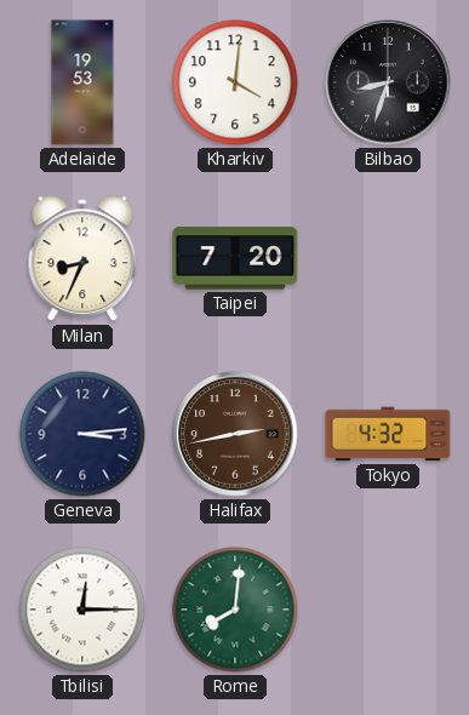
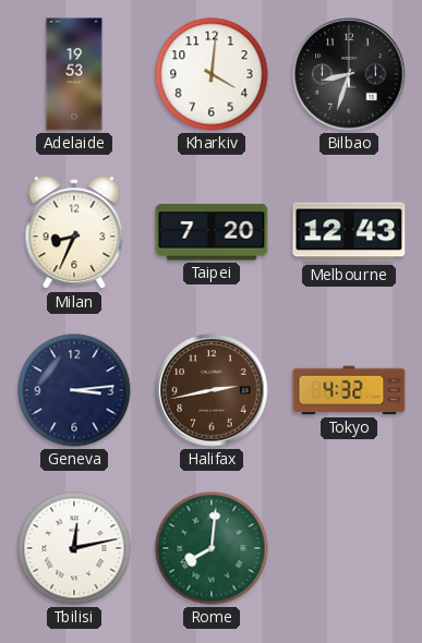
Melbourne: none -> 12:43
Tbilisi: 12:15 -> 12:13
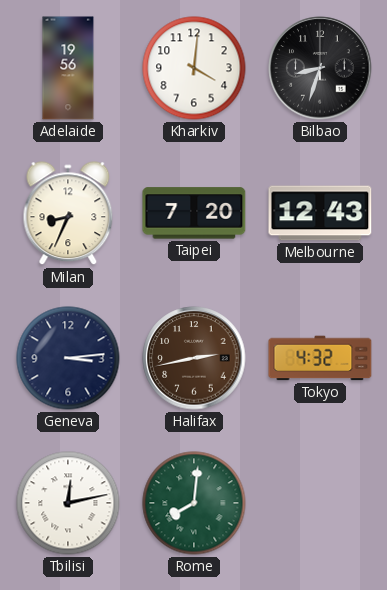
Adelaide: 19:53 -> 19:56
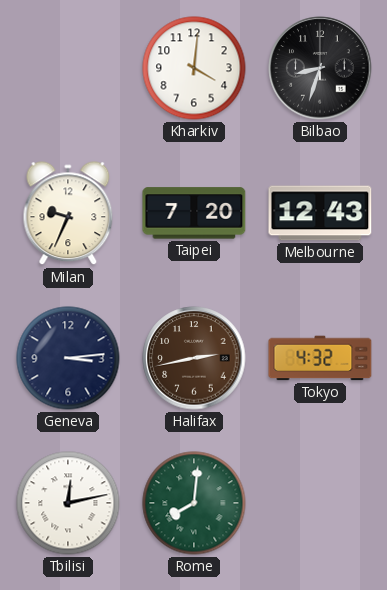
Adelaide: 19:56 -> none
Milan: 8:34 -> 9:34
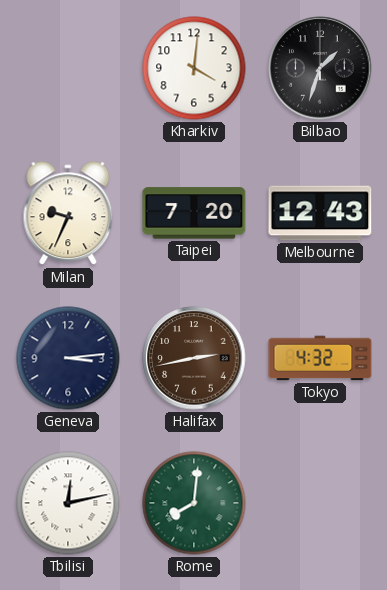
Bilbao: 8:33 -> 1:33
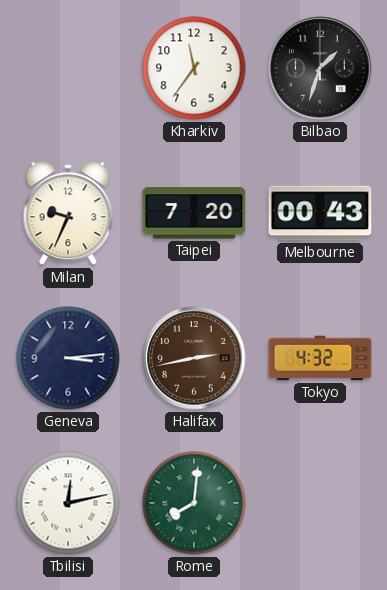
Kharkiv: 4:01 -> 11:36
Melbourne: 12:43 -> 00:43
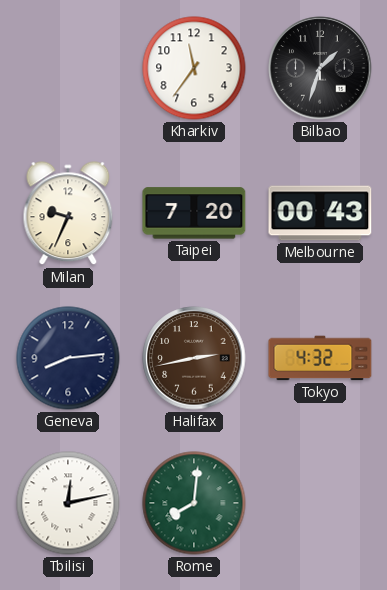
Geneva: 3:14 -> 8:14
